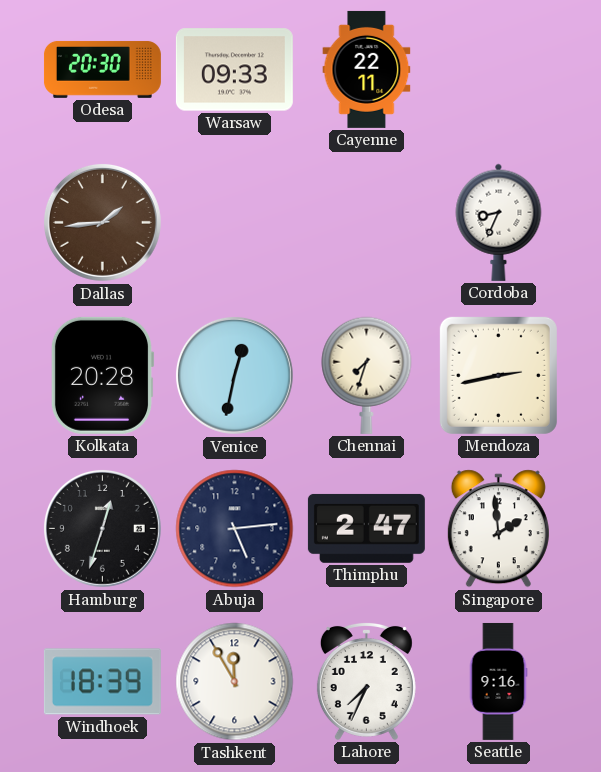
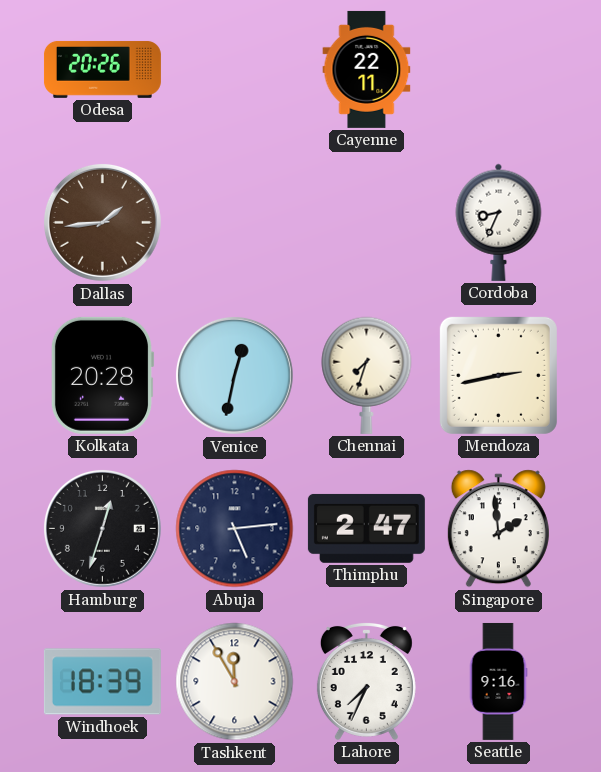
Odesa: 20:30 -> 20:26
Warsaw: 09:33 -> none
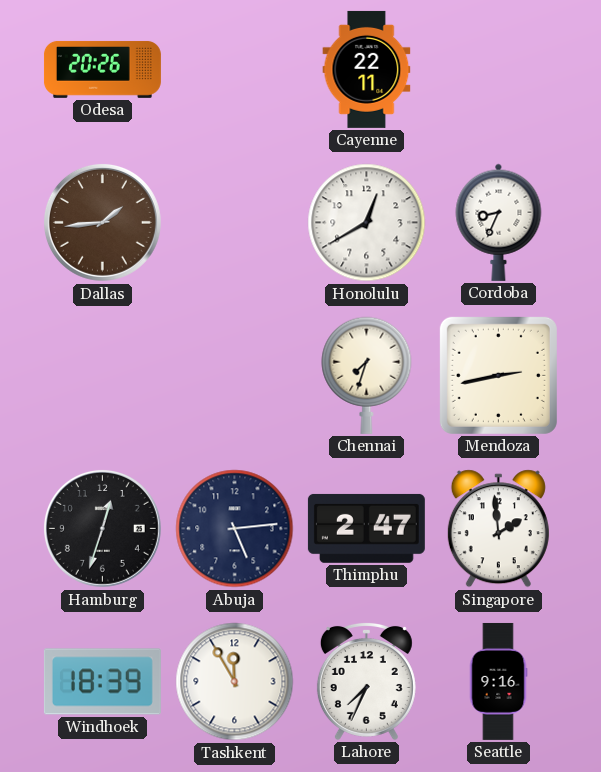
Honolulu: none -> 12:40
Kolkata: 20:28 -> none
Venice: 12:32 -> none
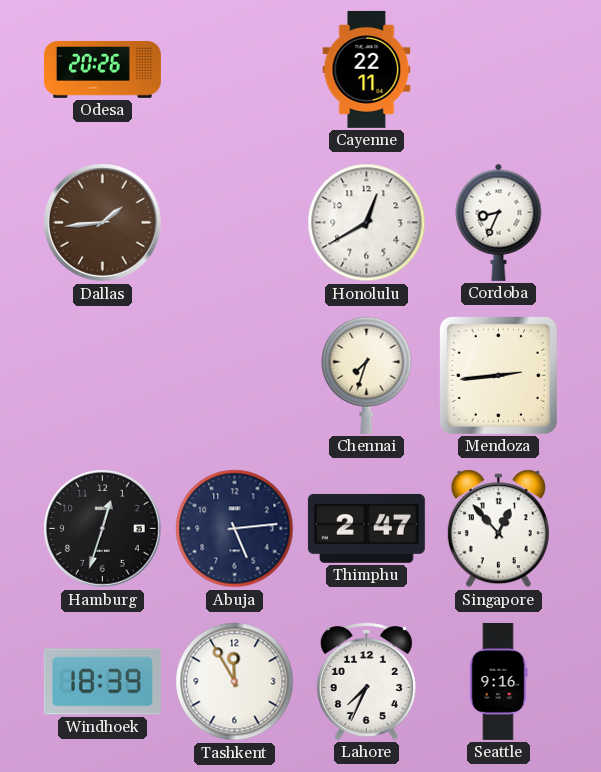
Mendoza: 2:43 -> 2:44
Singapore: 1:59 -> 12:53
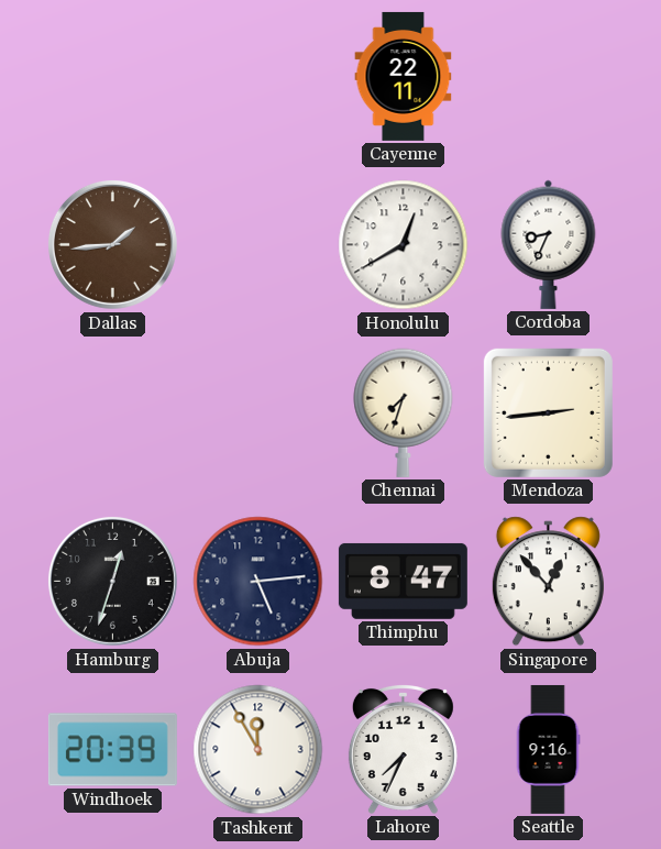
Odesa: 20:26 -> none
Thimphu: 2:47 -> 8:47
Windhoek: 18:39 -> 20:39
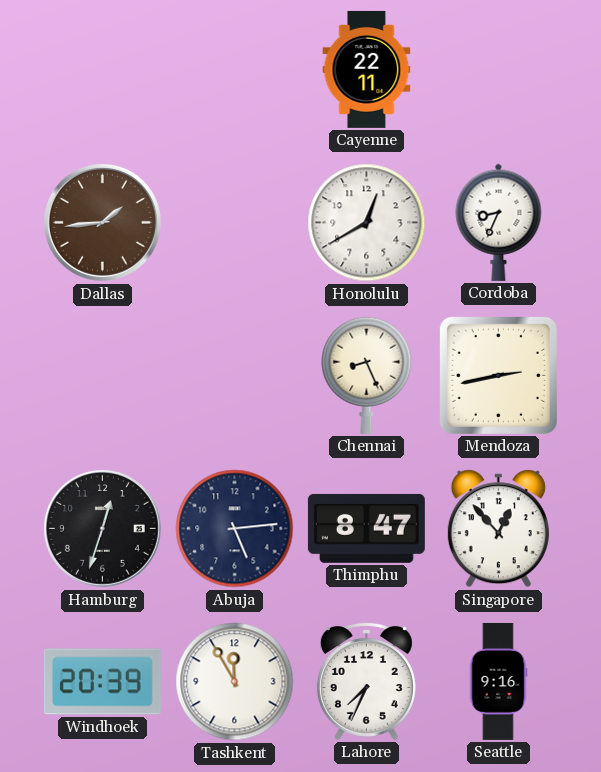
Chennai: 7:33 -> 8:26
Mendoza: 2:44 -> 2:43
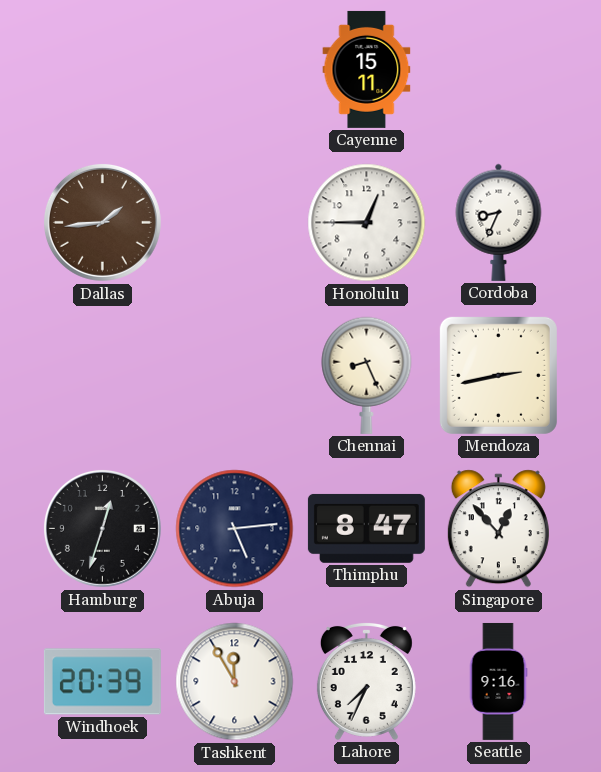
Cayenne: 22:11 -> 15:11
Honolulu: 12:40 -> 12:45
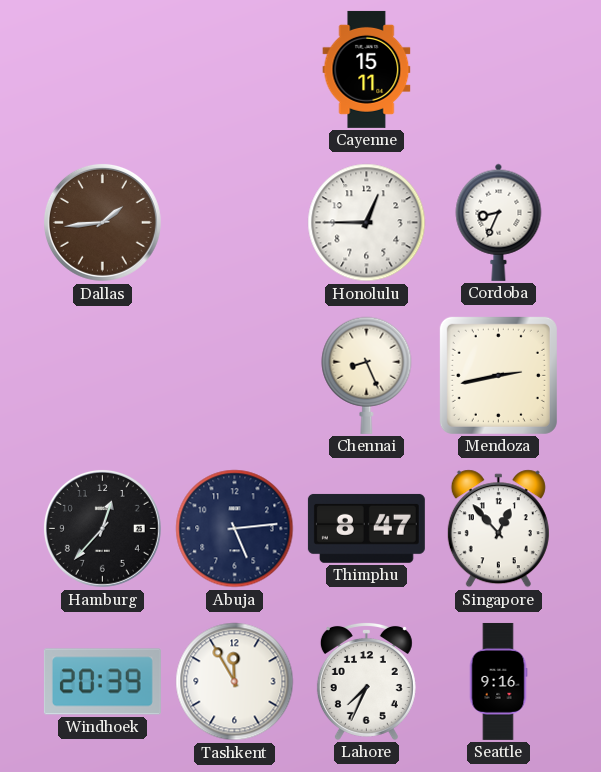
Hamburg: 12:33 -> 12:37
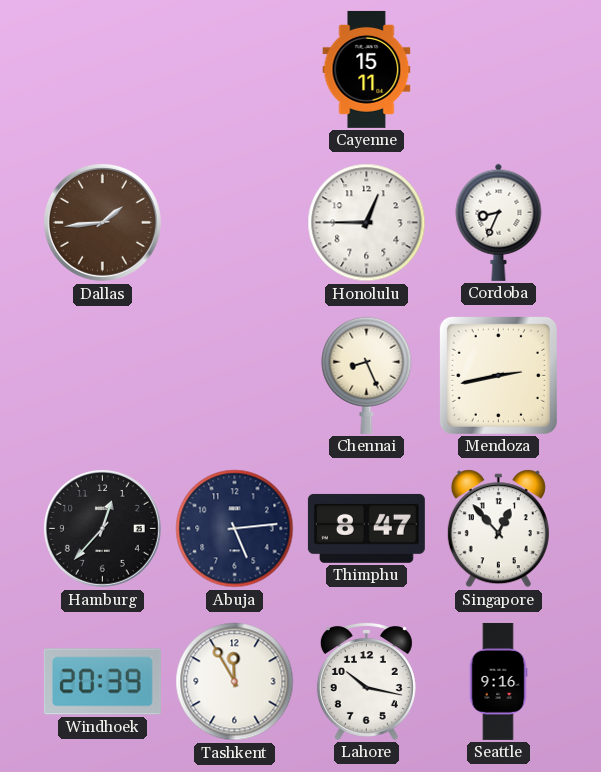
Lahore: 7:34 -> 10:17
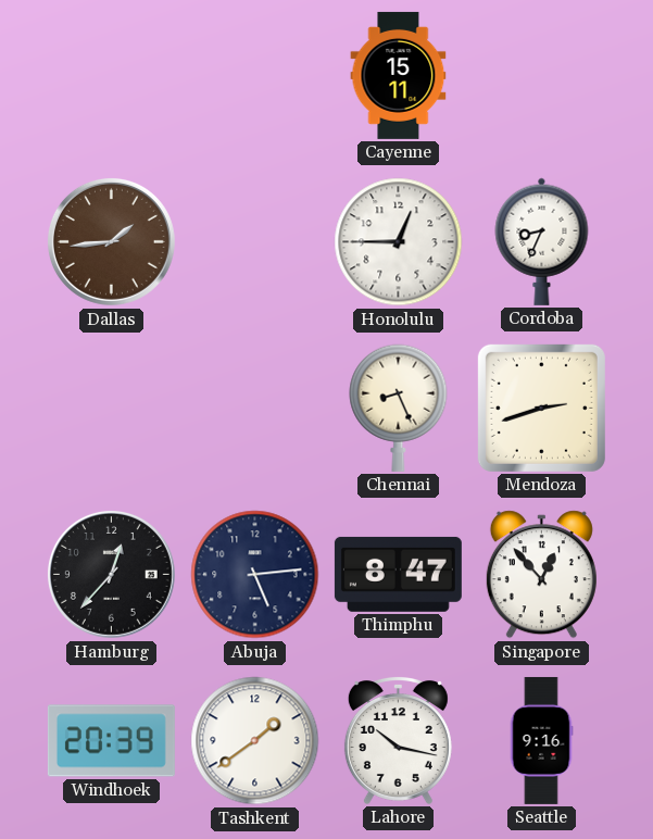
Mendoza: 2:43 -> 2:42
Tashkent: 11:55 -> 1:39
